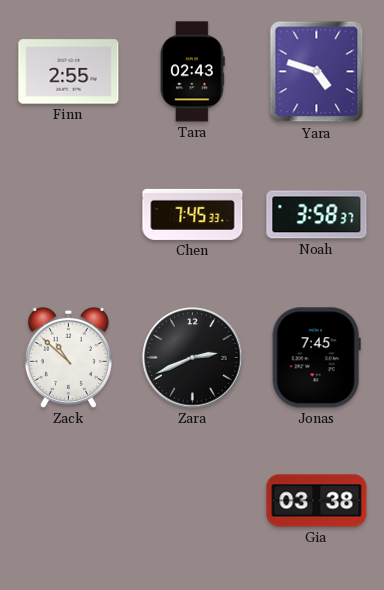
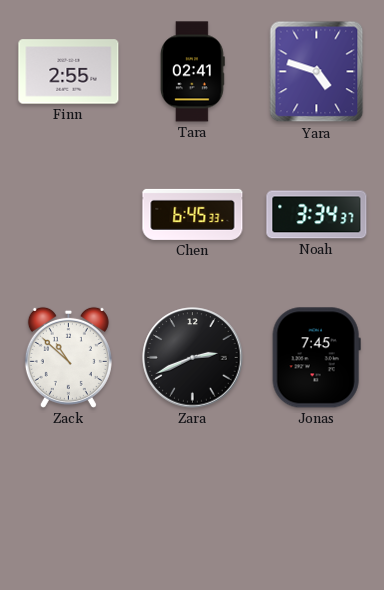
Tara: 02:43 -> 02:41
Chen: 7:45 -> 6:45
Noah: 3:58 -> 3:34
Gia: 03:38 -> none
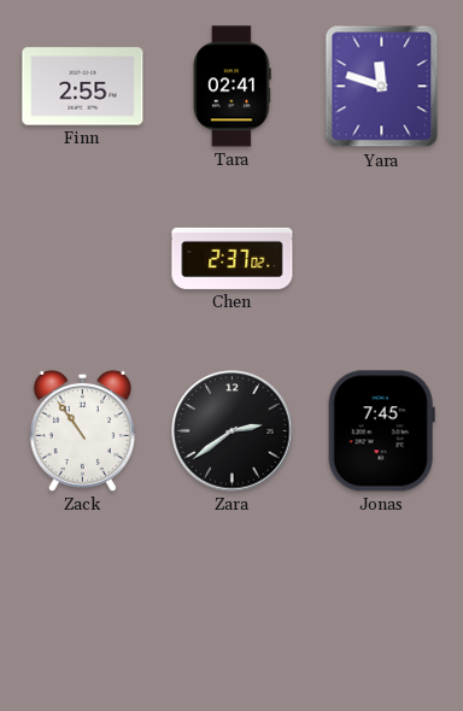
Yara: 4:48 -> 11:48
Chen: 6:45 -> 2:37
Noah: 3:34 -> none
Zack: 10:52 -> 10:54
Zara: 2:41 -> 2:39
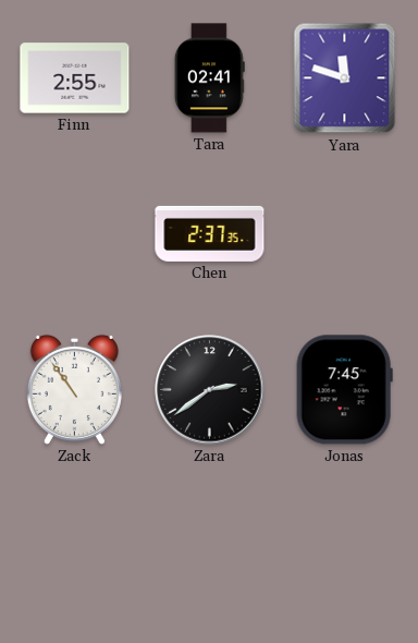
Chen: 2:37:02 -> 2:37:35
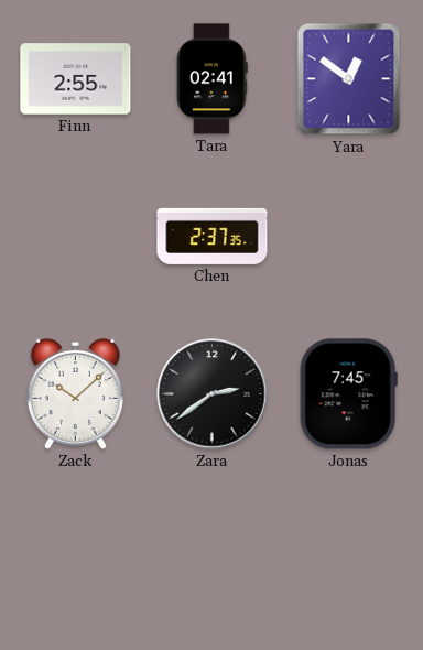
Yara: 11:48 -> 12:51
Zack: 10:54 -> 10:08
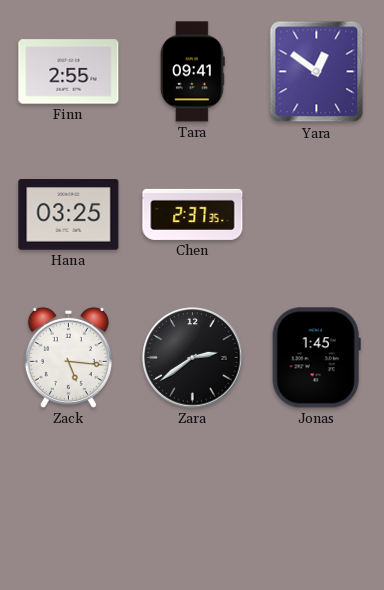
Tara: 02:41 -> 09:41
Hana: none -> 03:25
Zack: 10:08 -> 5:16
Jonas: 7:45 -> 1:45
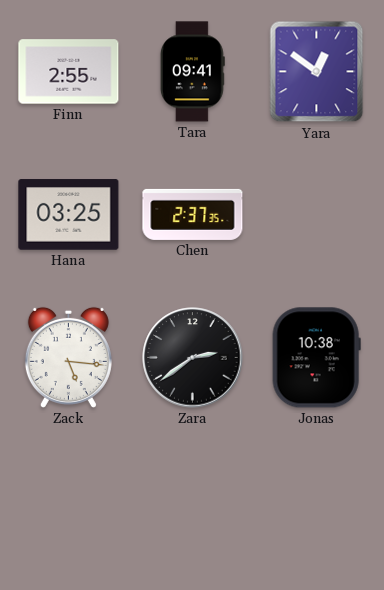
Jonas: 1:45 -> 10:38
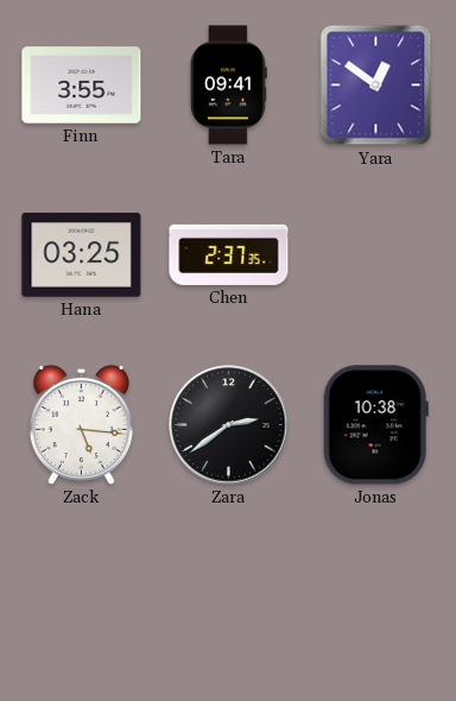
Finn: 2:55 -> 3:55
